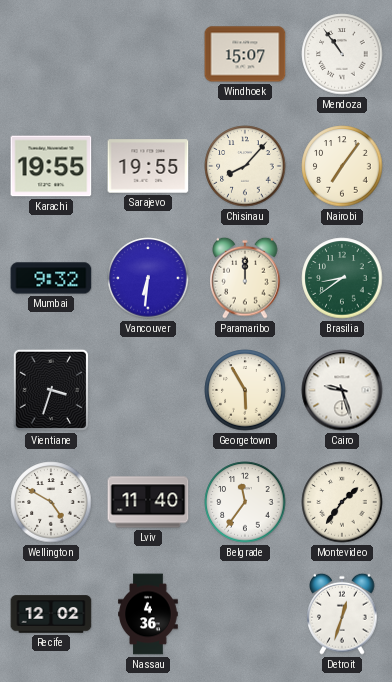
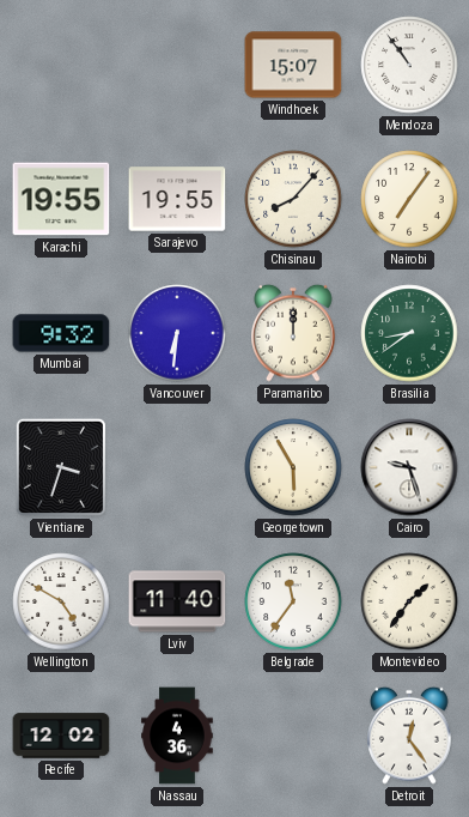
Detroit: 12:33 -> 12:24
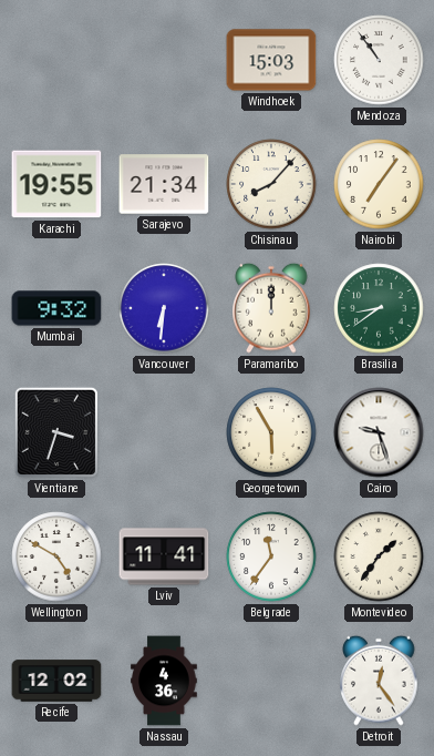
Windhoek: 15:07 -> 15:03
Sarajevo: 19:55 -> 21:34
Lviv: 11:40 -> 11:41
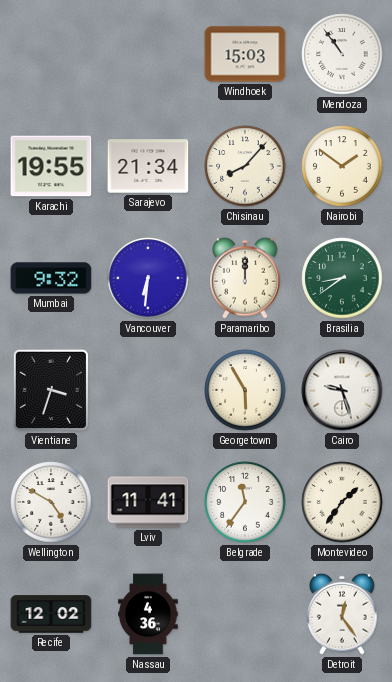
Nairobi: 7:06 -> 1:51
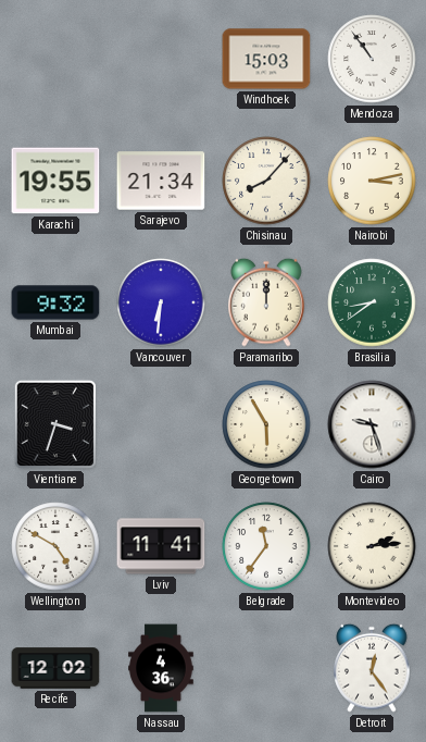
Nairobi: 1:51 -> 3:13
Montevideo: 1:36 -> 2:14
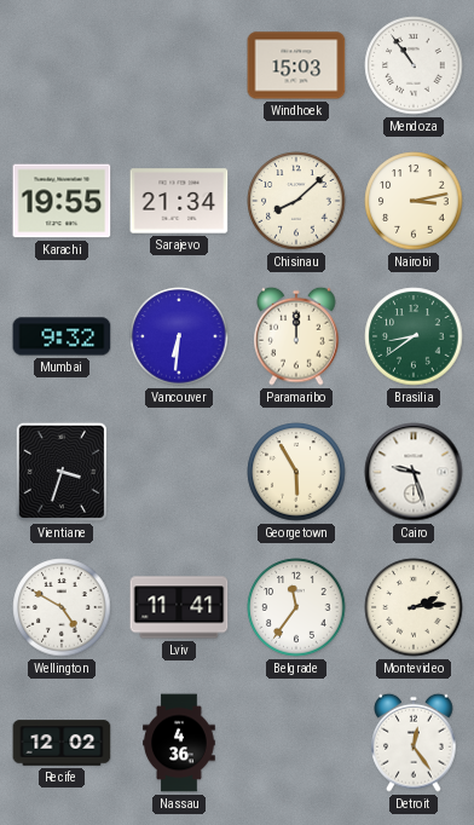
Chisinau: 8:07 -> 8:08
